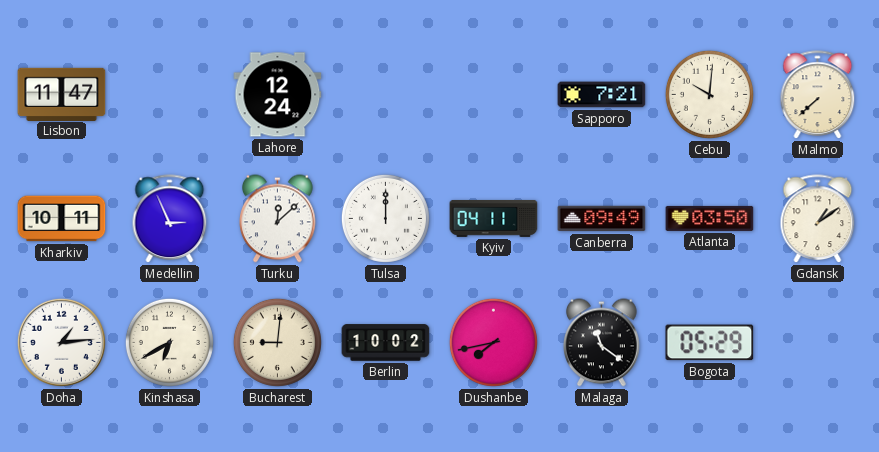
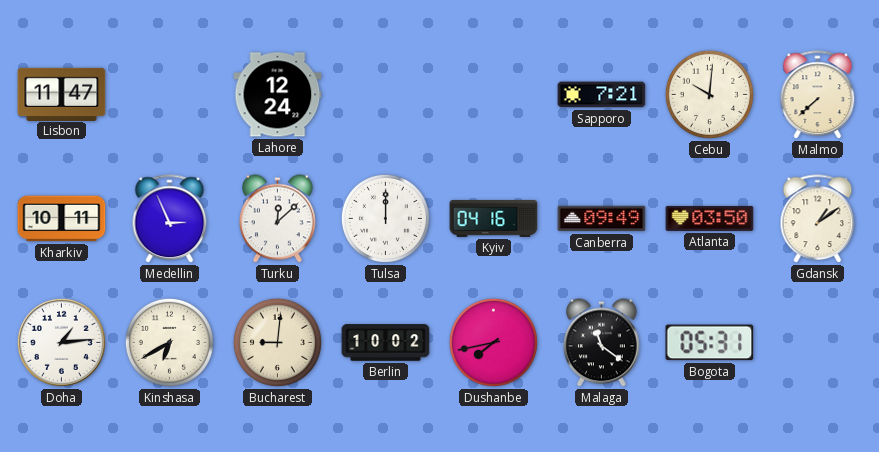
Kyiv: 04:11 -> 04:16
Bogota: 05:29 -> 05:31
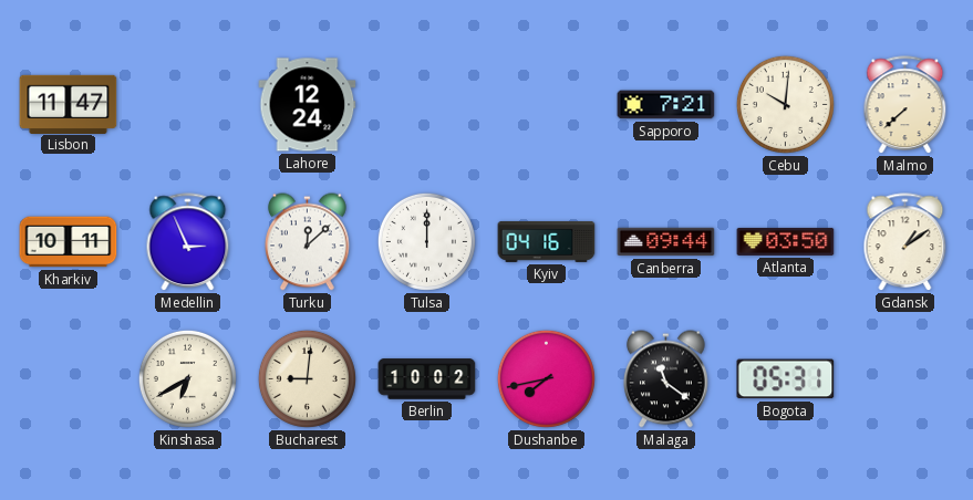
Canberra: 09:49 -> 09:44
Doha: 1:14 -> none
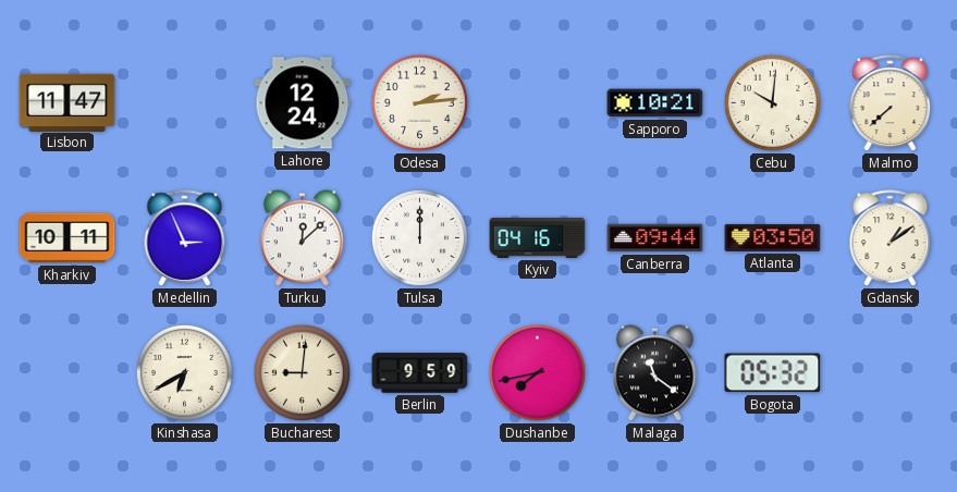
Odesa: none -> 2:14
Sapporo: 7:21 -> 10:21
Berlin: 10:02 -> 9:59
Bogota: 05:31 -> 05:32
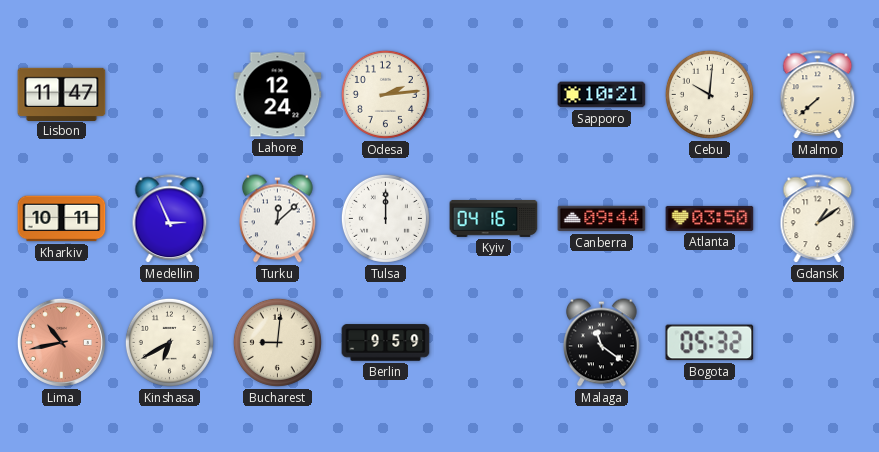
Lima: none -> 10:43
Dushanbe: 7:43 -> none
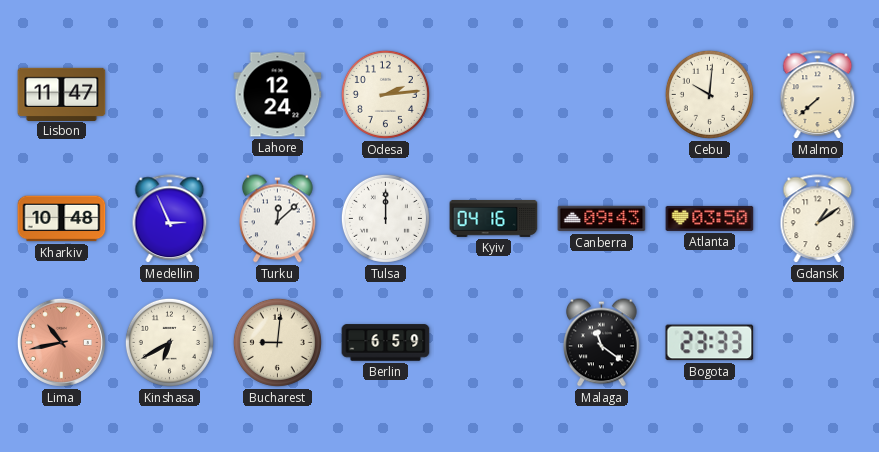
Sapporo: 10:21 -> none
Kharkiv: 10:11 -> 10:48
Canberra: 09:44 -> 09:43
Berlin: 9:59 -> 6:59
Bogota: 05:32 -> 23:33
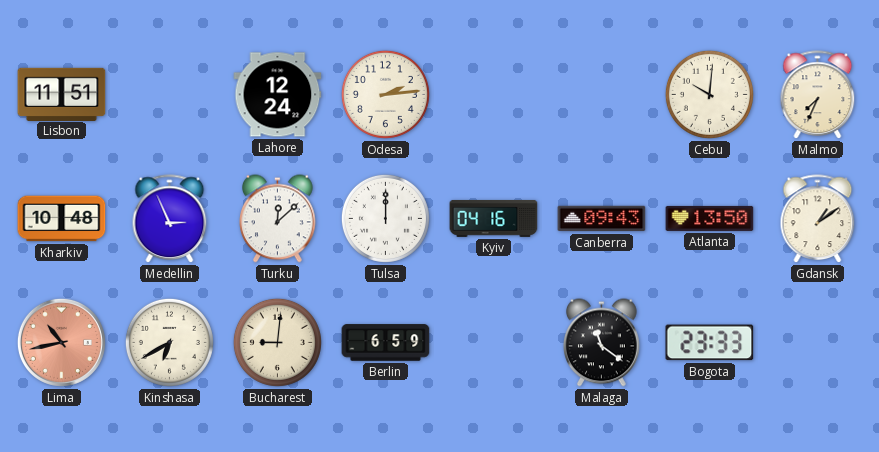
Lisbon: 11:47 -> 11:51
Malmo: 7:38 -> 7:34
Atlanta: 03:50 -> 13:50
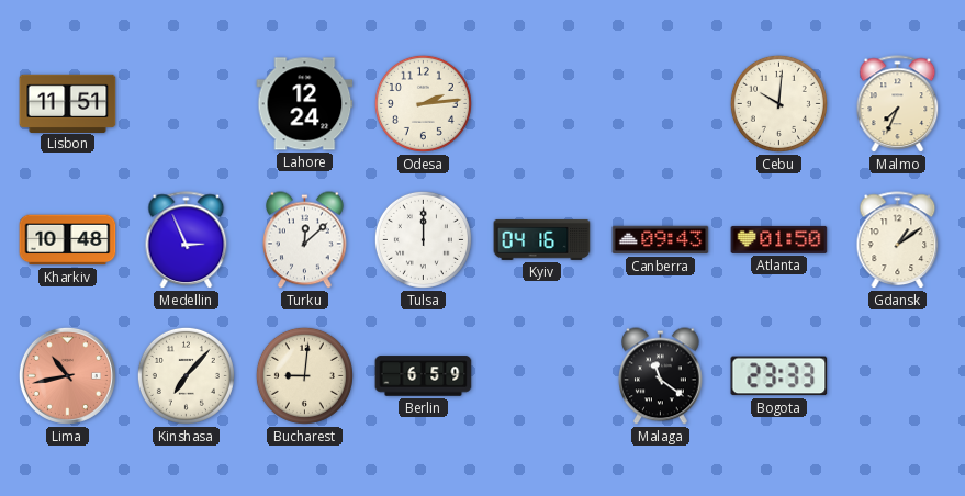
Atlanta: 13:50 -> 01:50
Kinshasa: 6:40 -> 7:07
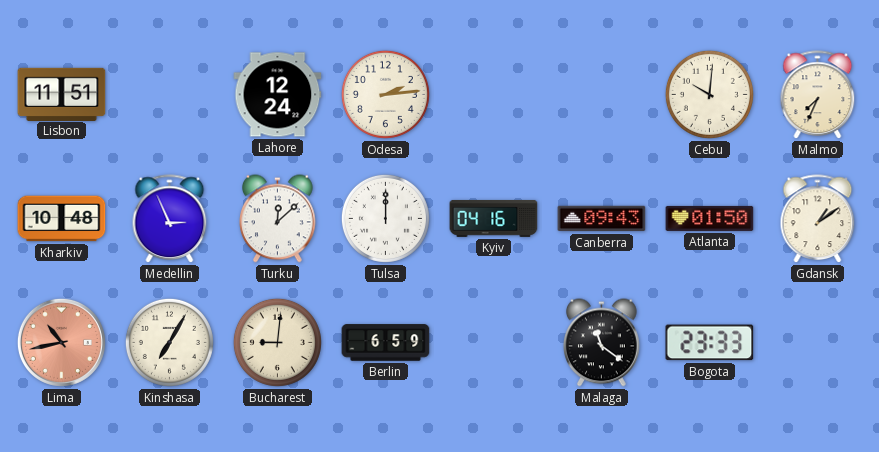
Kinshasa: 7:07 -> 7:05
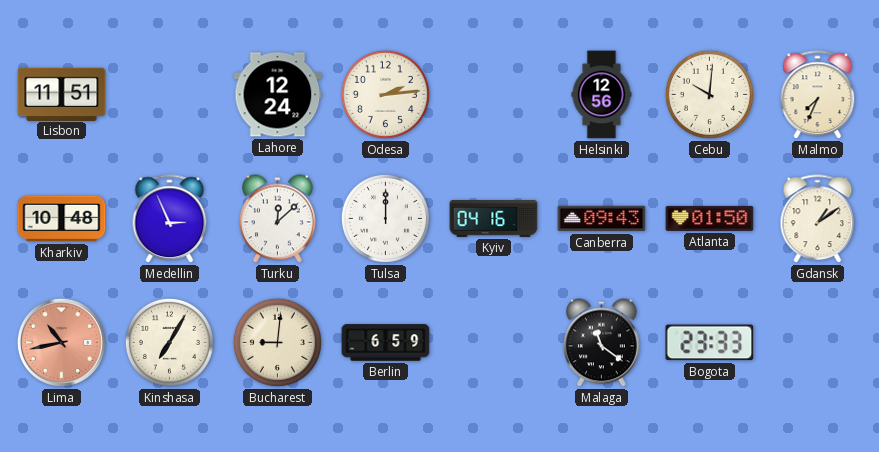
Helsinki: none -> 12:56
